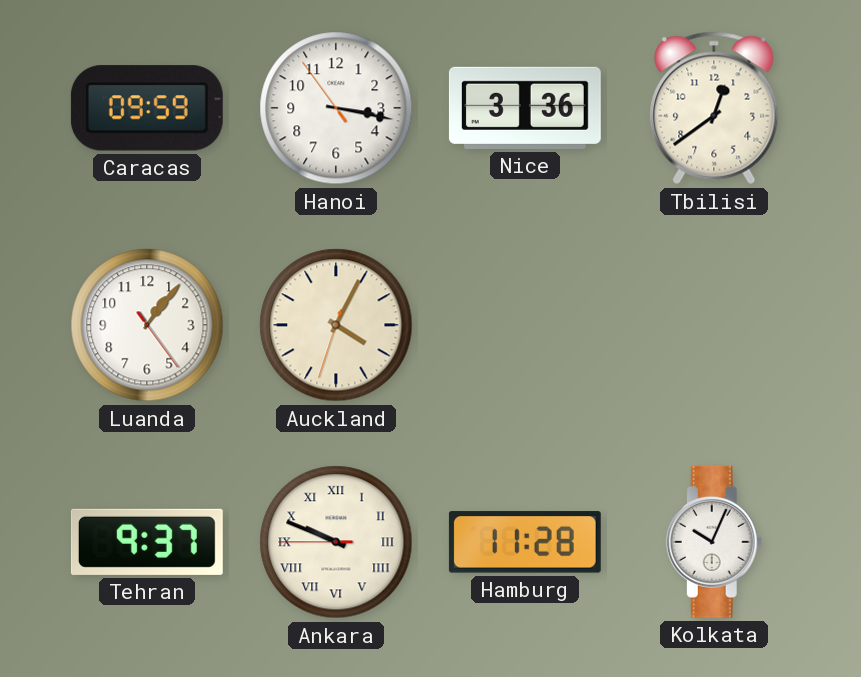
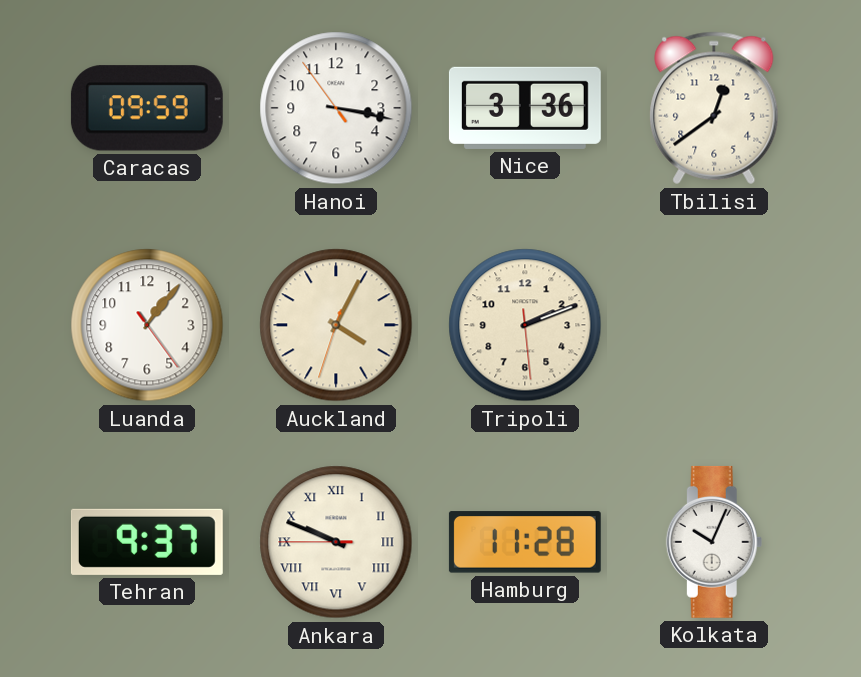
Tripoli: none -> 2:11
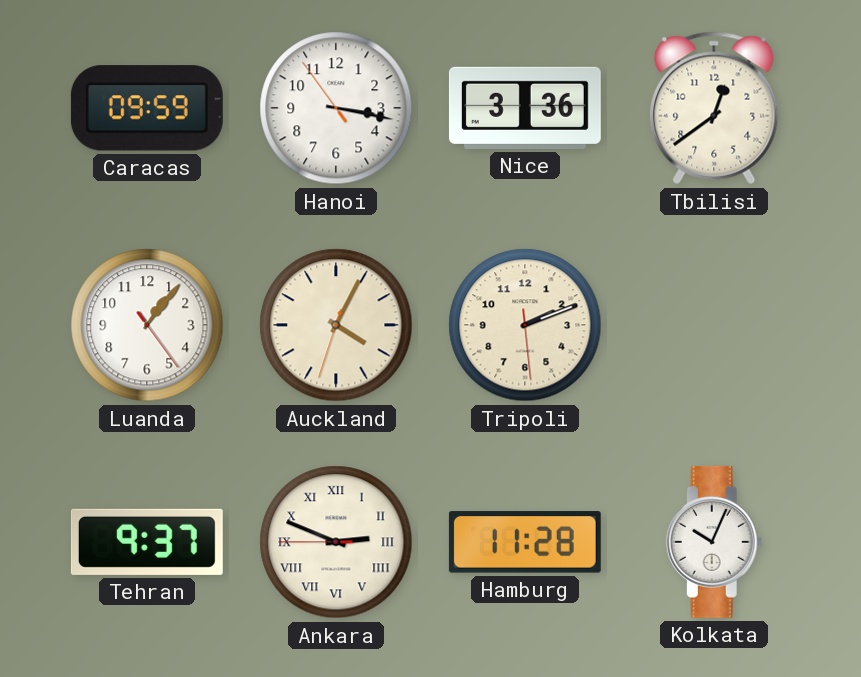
Ankara: 9:48 -> 2:48
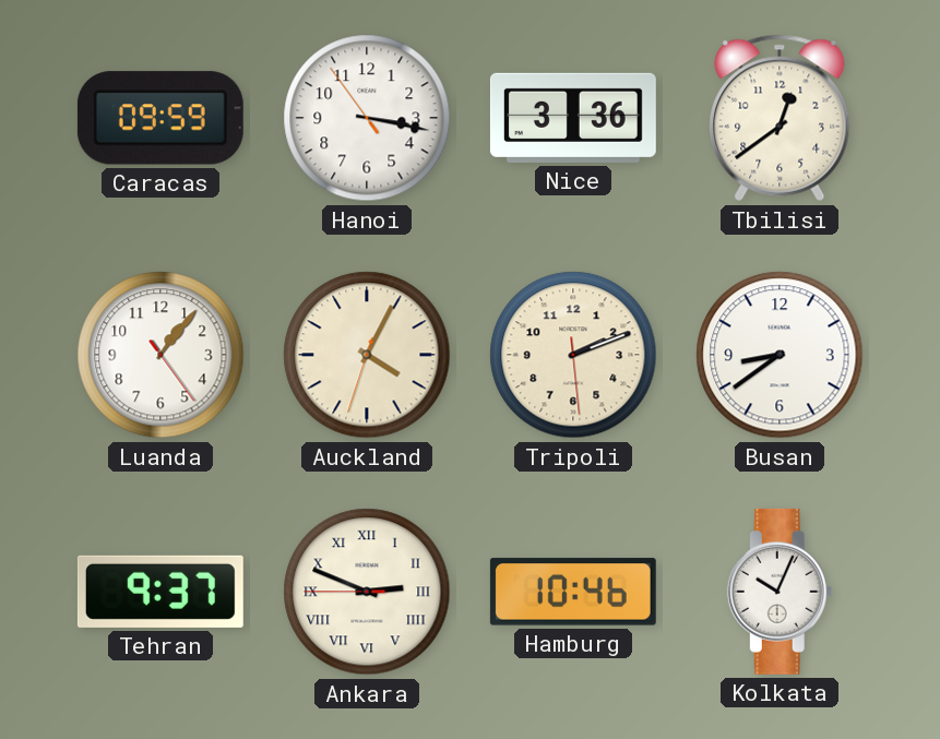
Busan: none -> 8:39
Hamburg: 11:28 -> 10:46
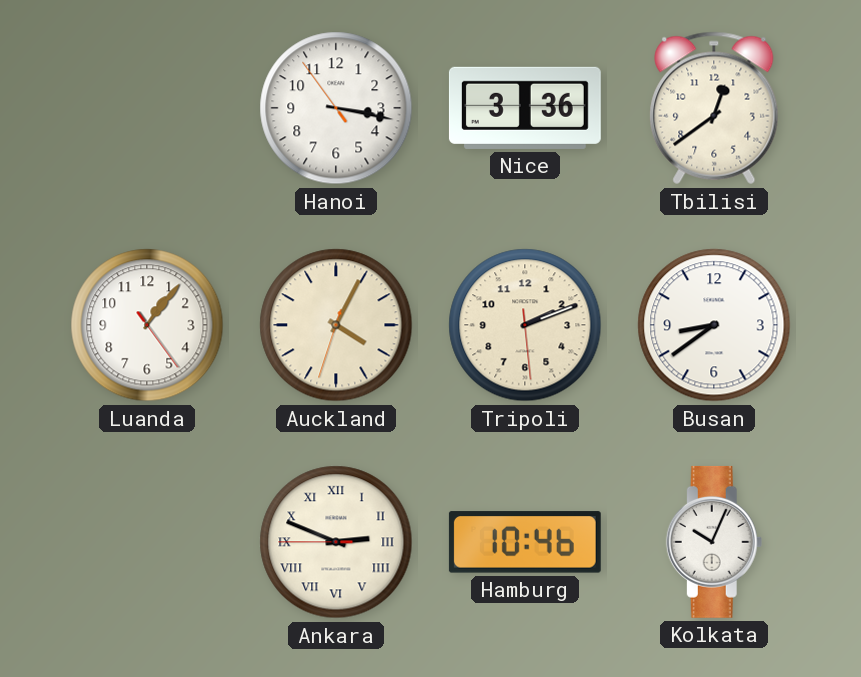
Caracas: 09:59 -> none
Tehran: 9:37 -> none
